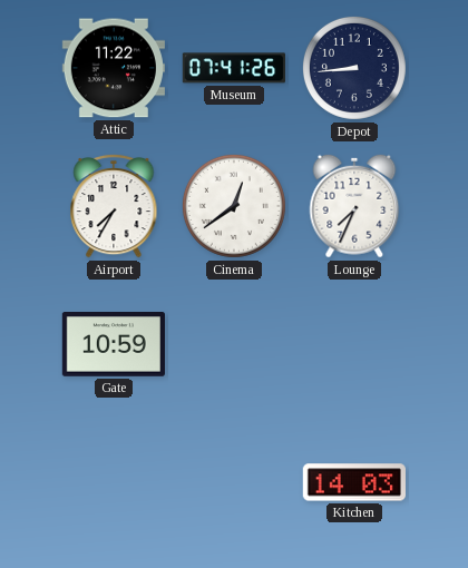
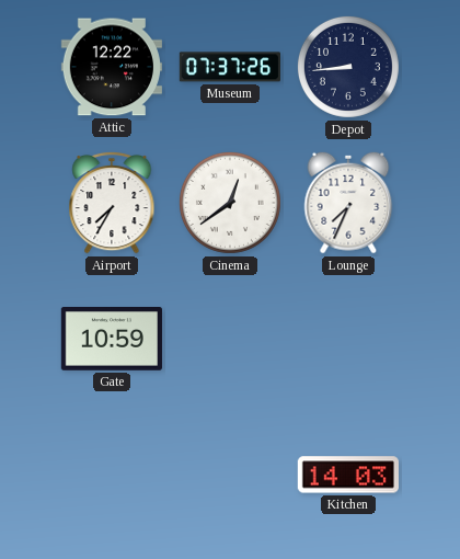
Attic: 11:22 -> 12:22
Museum: 07:41 -> 07:37
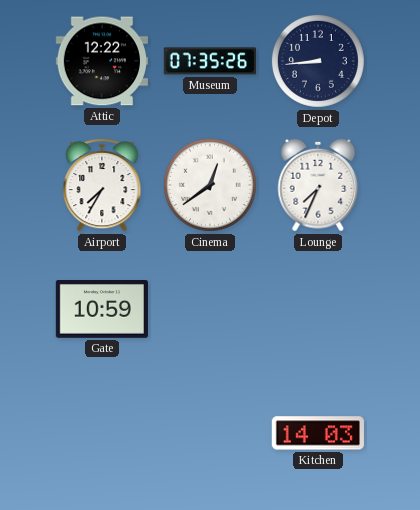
Museum: 07:37 -> 07:35
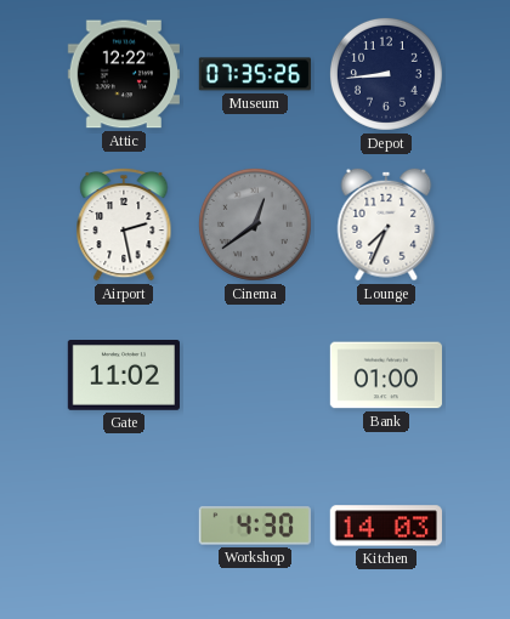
Airport: 7:35 -> 2:28
Cinema dial: white -> grey
Gate: 10:59 -> 11:02
Bank: none -> 01:00
Workshop: none -> 4:30
